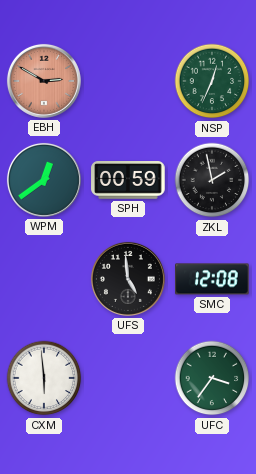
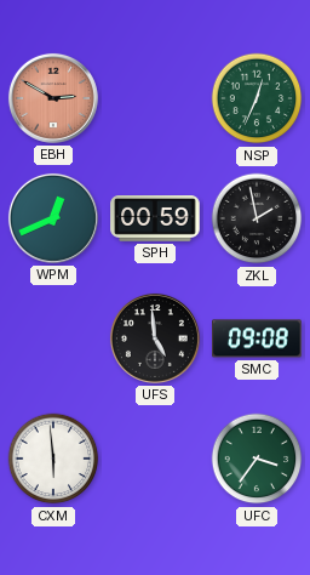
WPM: 12:39 -> 12:41
SMC: 12:08 -> 09:08
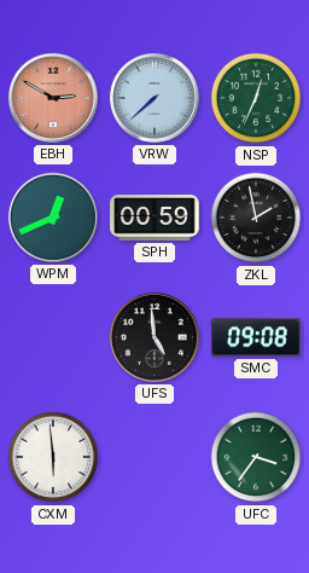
VRW: none -> 7:38
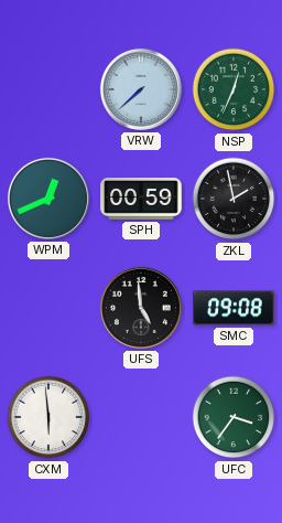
EBH: 2:50 -> none
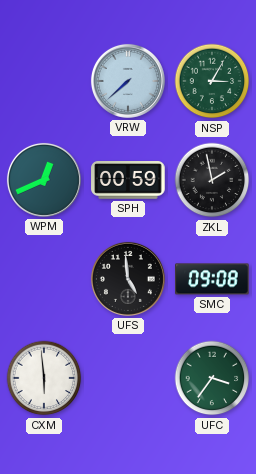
NSP: 12:34 -> 3:05
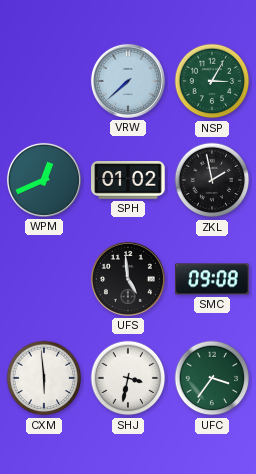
SPH: 00:59 -> 01:02
SHJ: none -> 3:32
